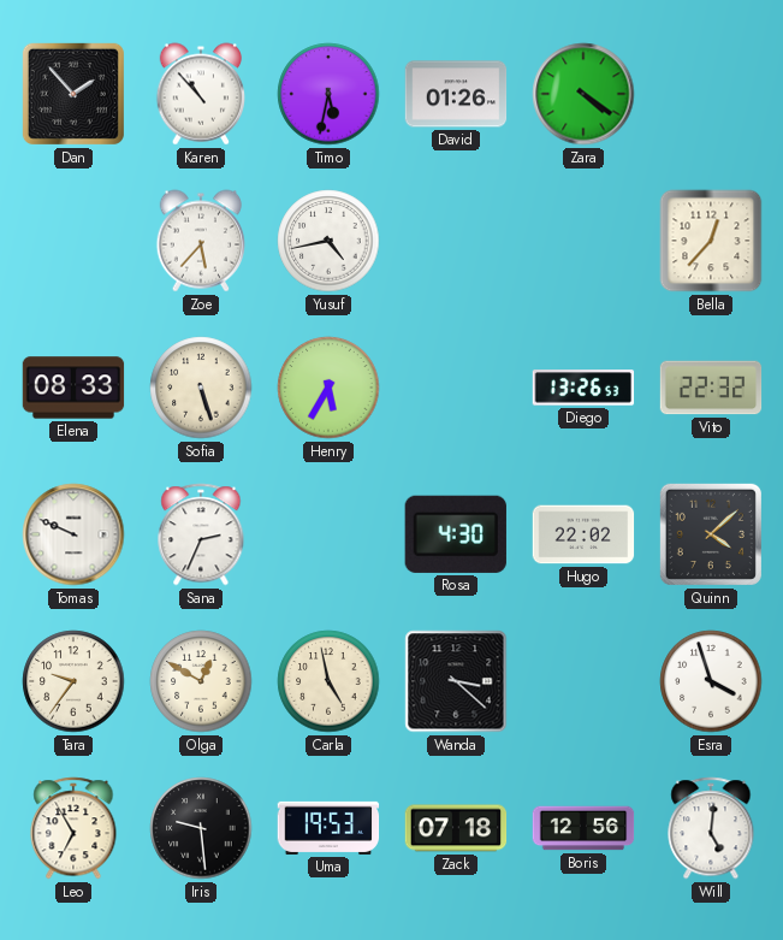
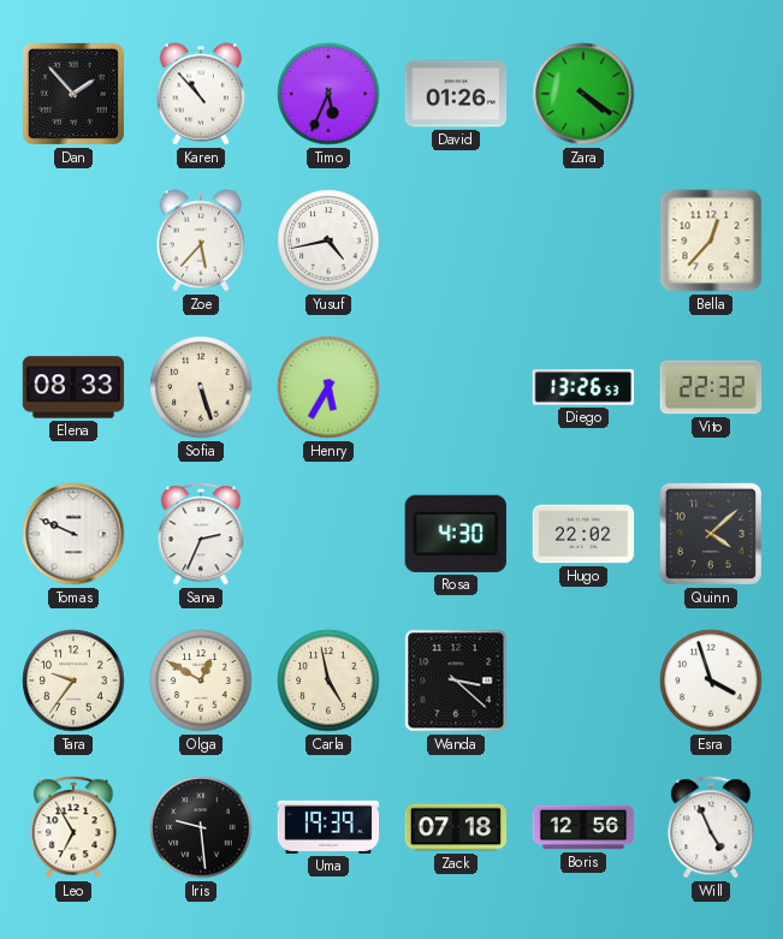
Timo: 5:32 -> 5:34
Uma: 19:53 -> 19:39
Will: 5:01 -> 4:56
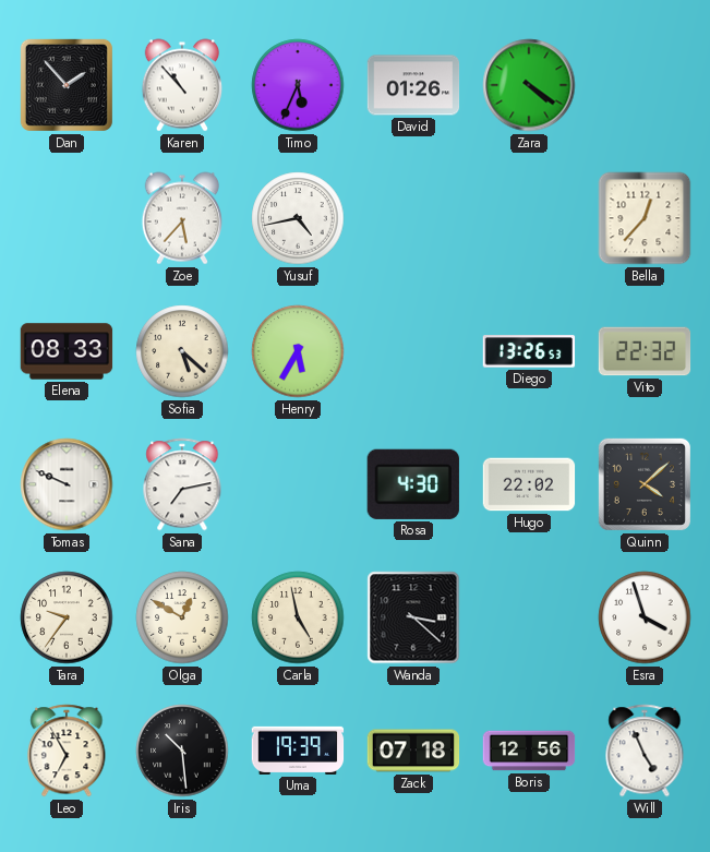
Sofia: 5:27 -> 5:22
Sana: 2:34 -> 7:13
Iris: 9:29 -> 10:29
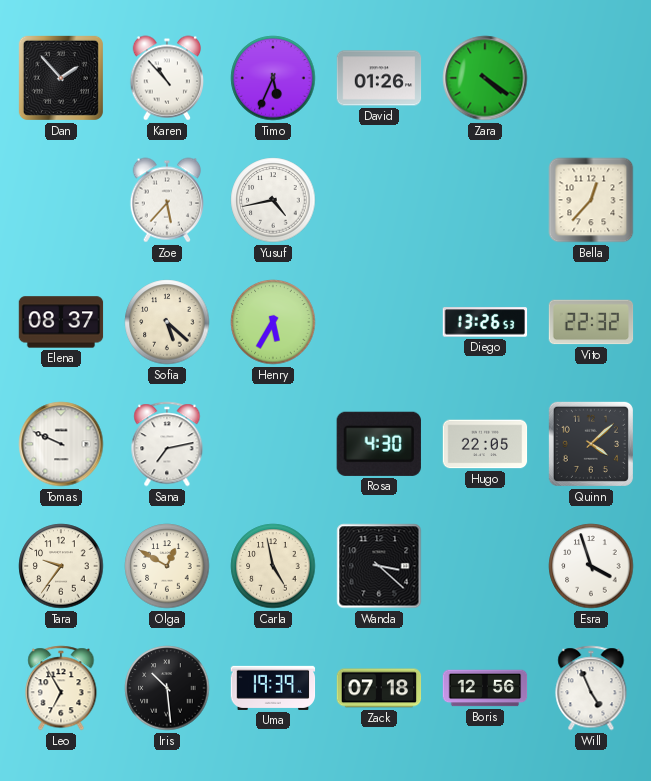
Elena: 08:33 -> 08:37
Hugo: 22:02 -> 22:05
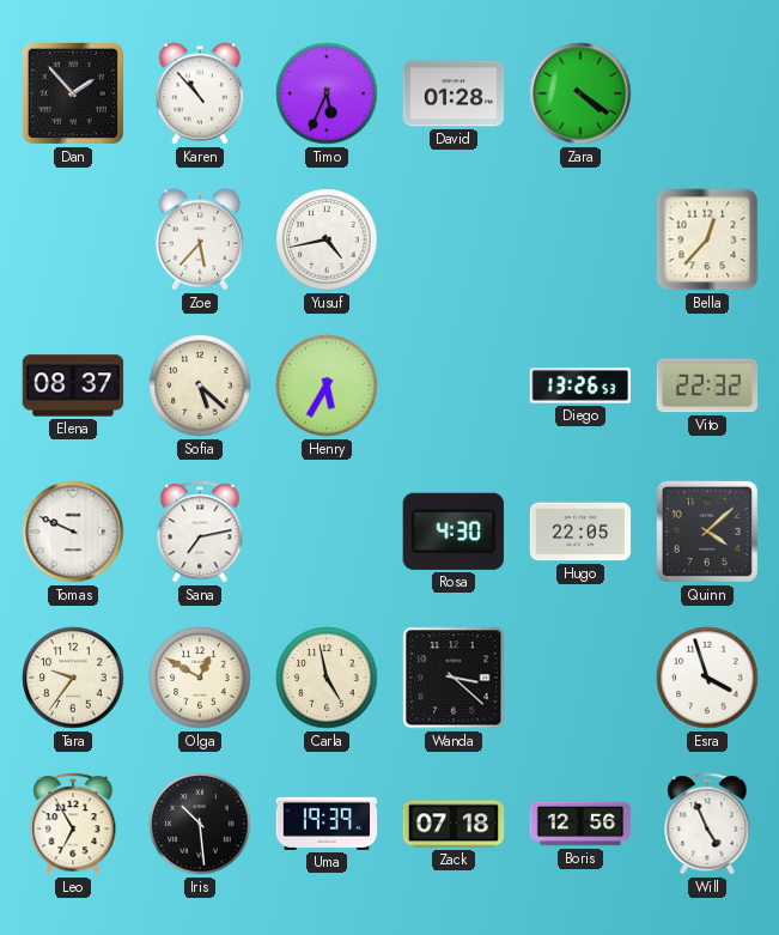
David: 01:26 -> 01:28
